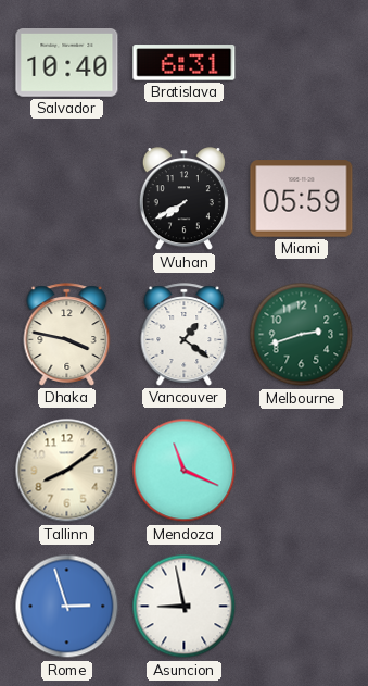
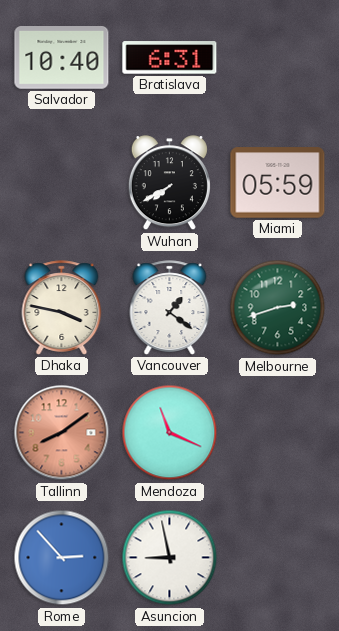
Tallinn dial: cream -> salmon
Rome: 2:57 -> 2:53
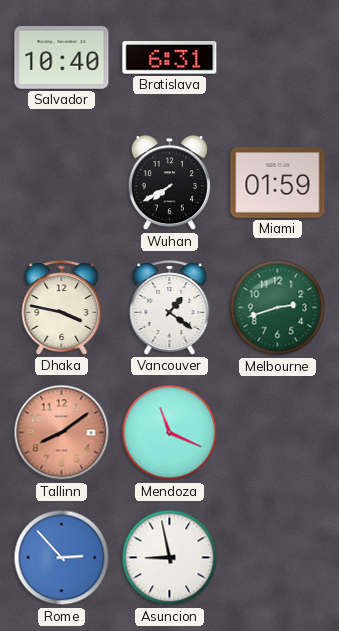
Miami: 05:59 -> 01:59
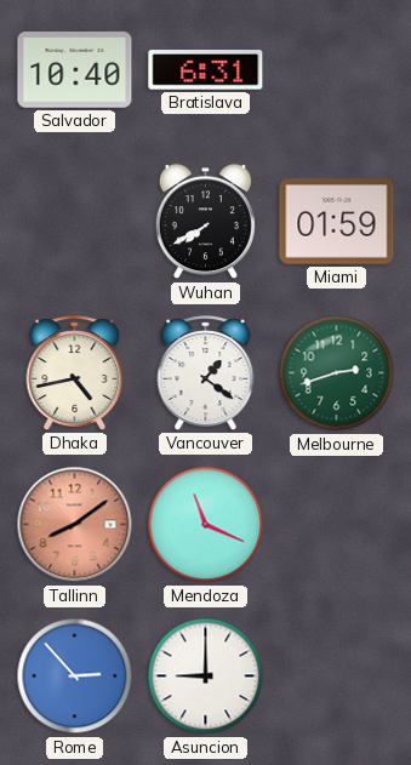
Dhaka: 3:47 -> 4:43
Asuncion: 8:58 -> 9:00
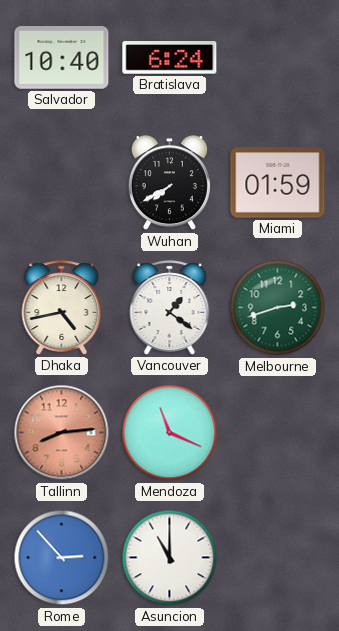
Bratislava: 6:31 -> 6:24
Tallinn: 8:09 -> 8:14
Asuncion: 9:00 -> 11:00
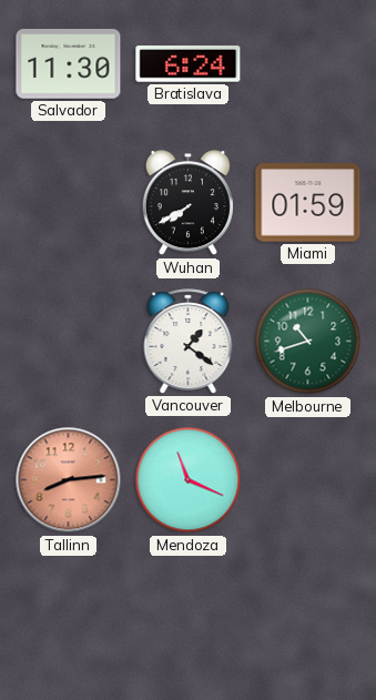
Salvador: 10:40 -> 11:30
Dhaka: 4:43 -> none
Melbourne: 2:42 -> 10:42
Rome: 2:53 -> none
Asuncion: 11:00 -> none
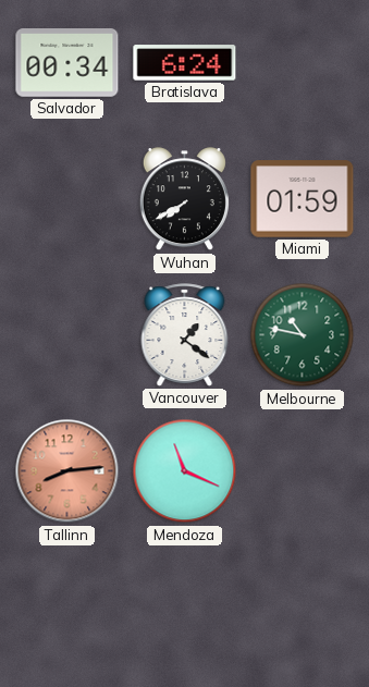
Salvador: 11:30 -> 00:34
Melbourne: 10:42 -> 10:47
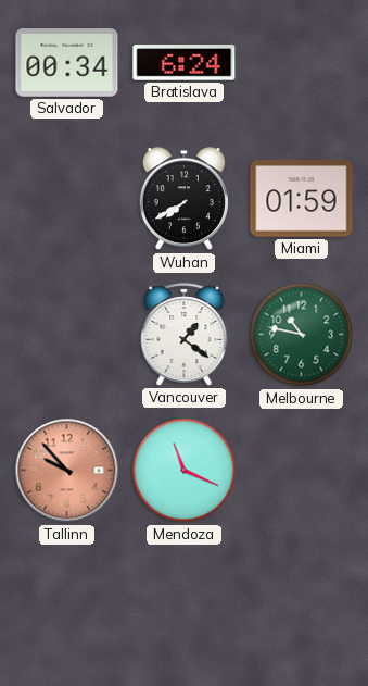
Tallinn: 8:14 -> 9:53
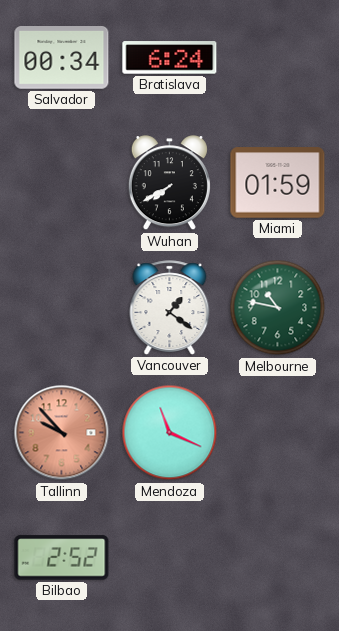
Bilbao: none -> 2:52
